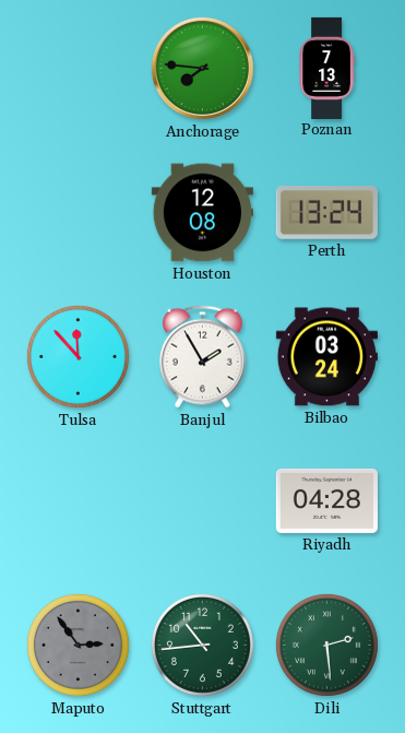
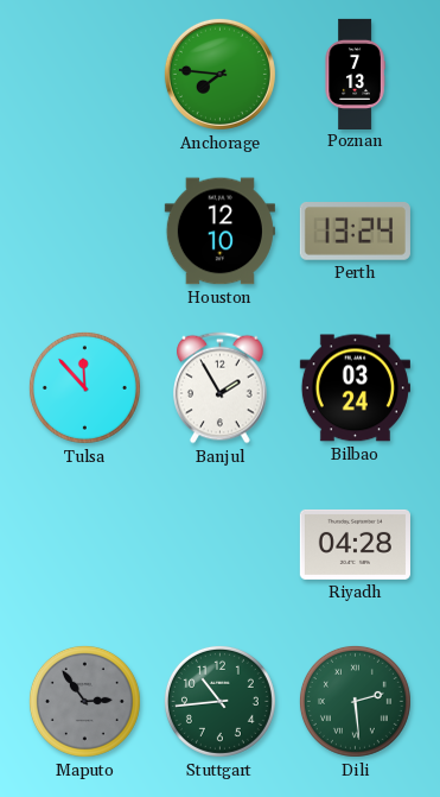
Houston: 12:08 -> 12:10
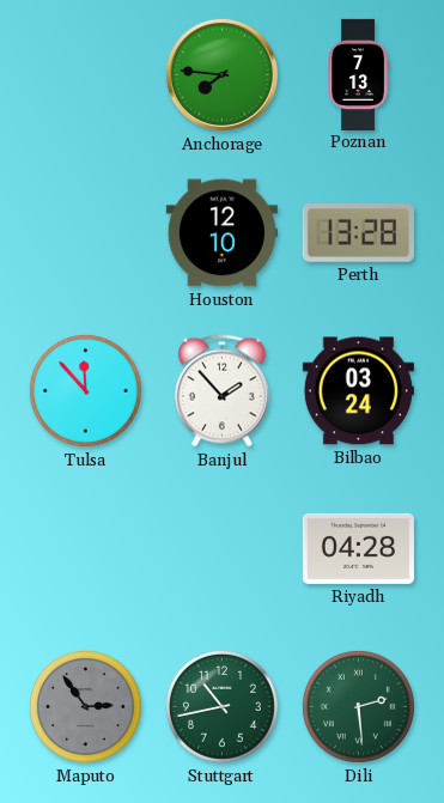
Perth: 13:24 -> 13:28
Banjul: 1:55 -> 1:53
Stuttgart: 10:44 -> 10:43
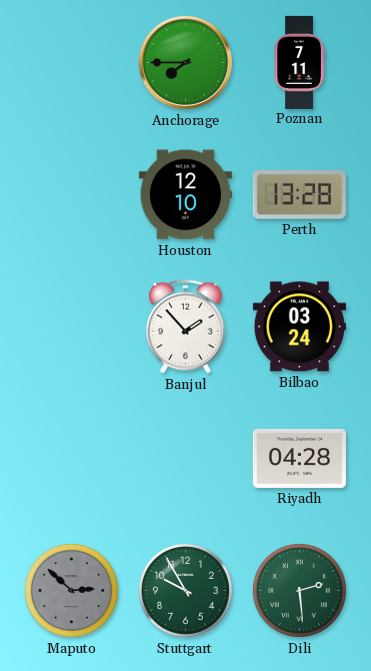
Anchorage: 7:46 -> 7:45
Poznan: 7:13 -> 7:11
Tulsa: 11:53 -> none
Maputo: 2:54 -> 2:52
Stuttgart: 10:43 -> 9:55
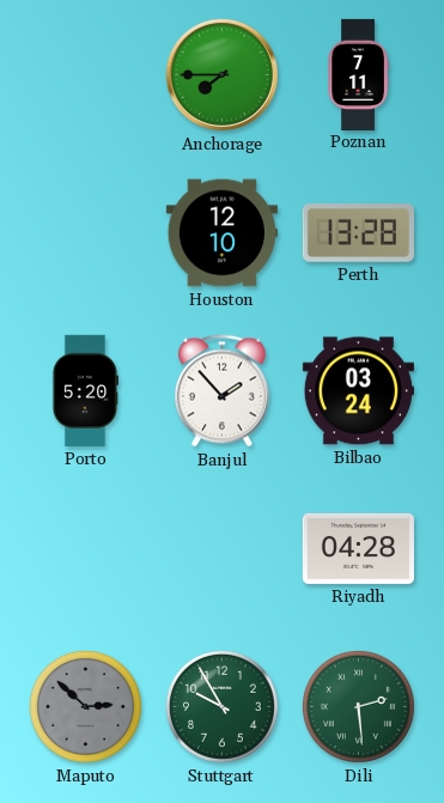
Porto: none -> 5:20
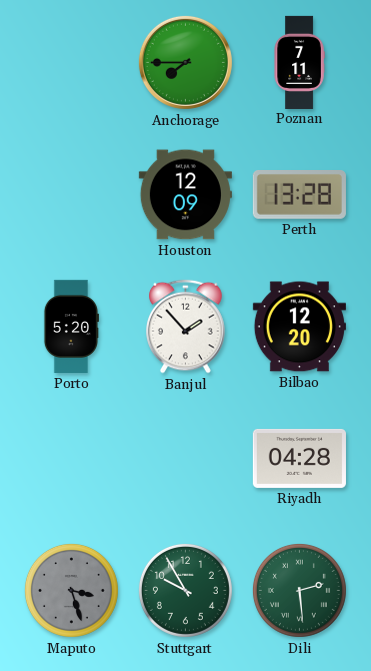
Houston: 12:10 -> 12:09
Bilbao: 03:24 -> 12:20
Maputo: 2:52 -> 3:27
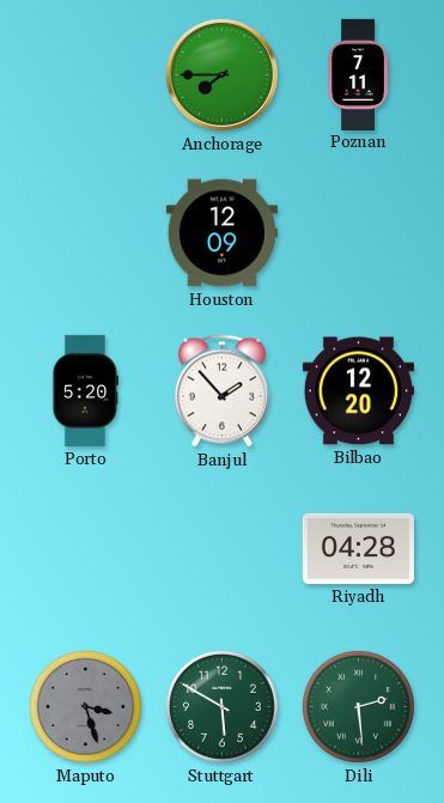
Perth: 13:28 -> none
Stuttgart: 9:55 -> 5:50
